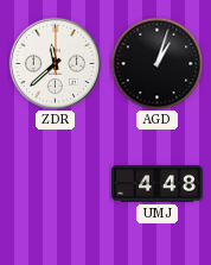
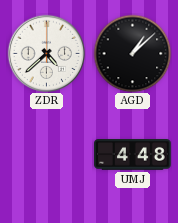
ZDR: 11:38 -> 4:38
AGD: 1:03 -> 1:08
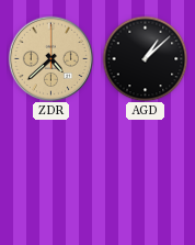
ZDR dial: white -> champagne
UMJ: 4:48 -> none
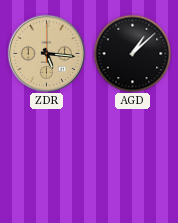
ZDR: 4:38 -> 5:16
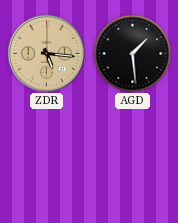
AGD: 1:08 -> 1:29
